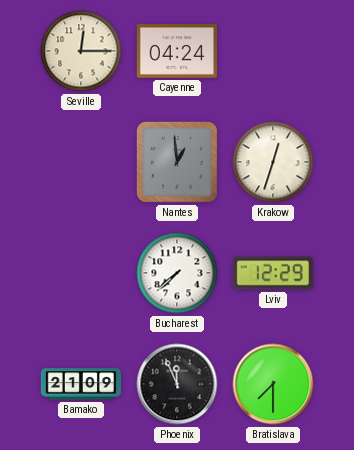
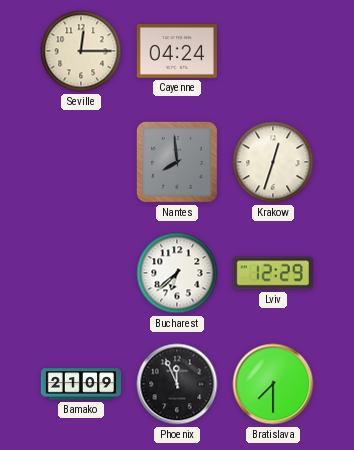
Nantes: 12:59 -> 7:59
Bucharest: 7:38 -> 6:38
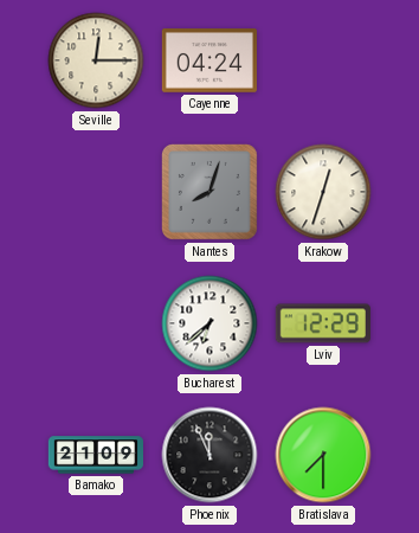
Nantes: 7:59 -> 8:03
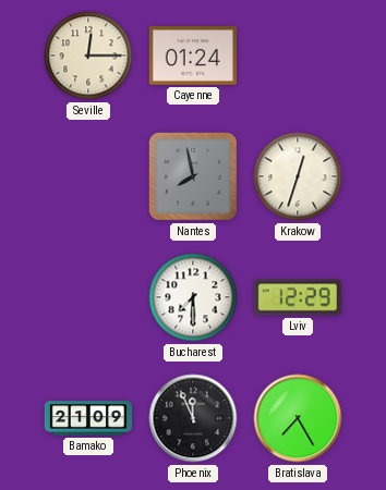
Cayenne: 04:24 -> 01:24
Nantes: 8:03 -> 7:58
Bucharest: 6:38 -> 7:30
Bratislava: 7:30 -> 7:25
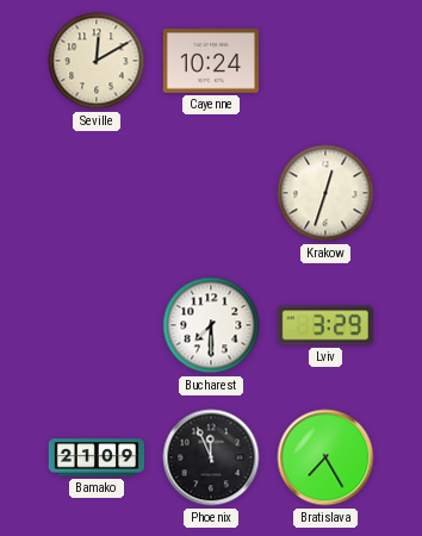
Seville: 12:15 -> 12:10
Cayenne: 01:24 -> 10:24
Nantes: 7:58 -> none
Lviv: 12:29 -> 3:29
